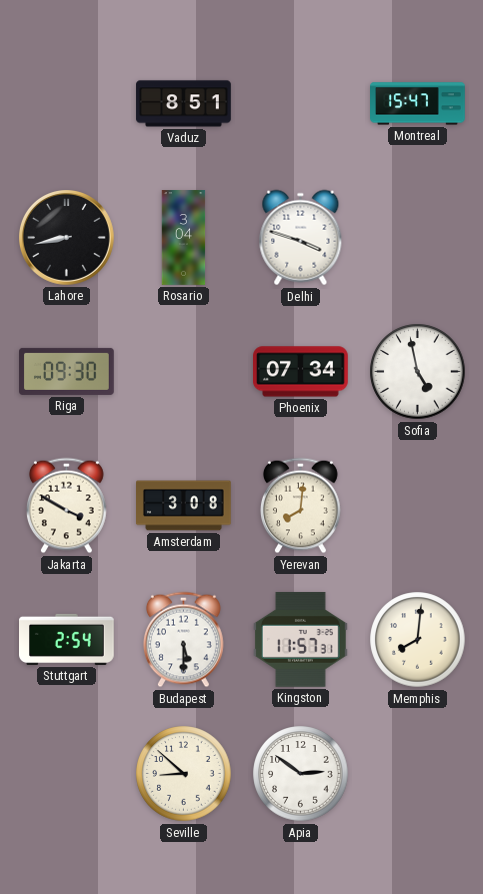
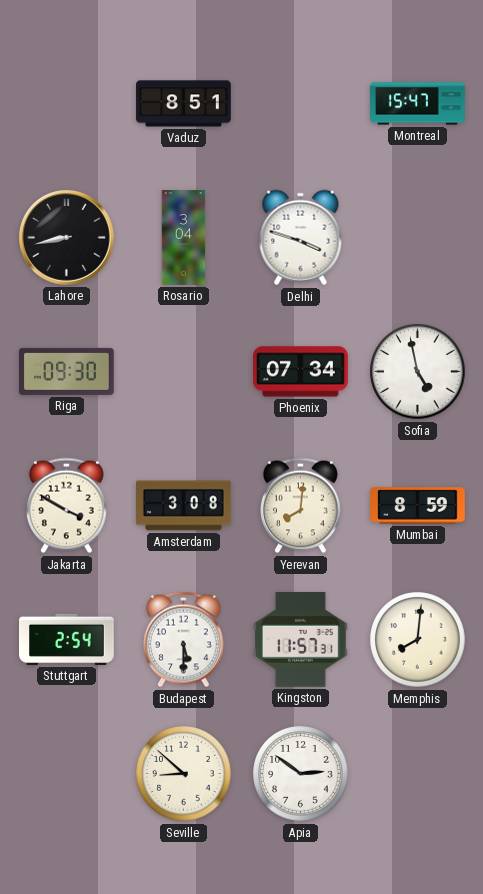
Mumbai: none -> 8:59
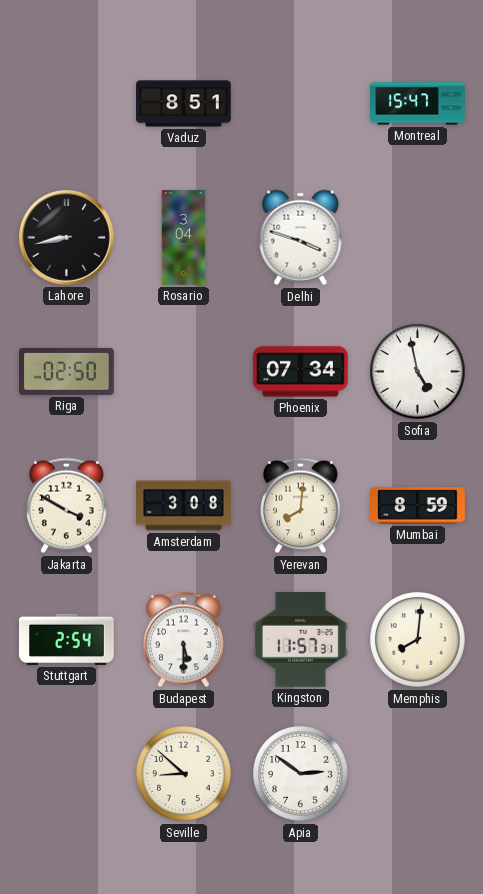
Riga: 09:30 -> 02:50
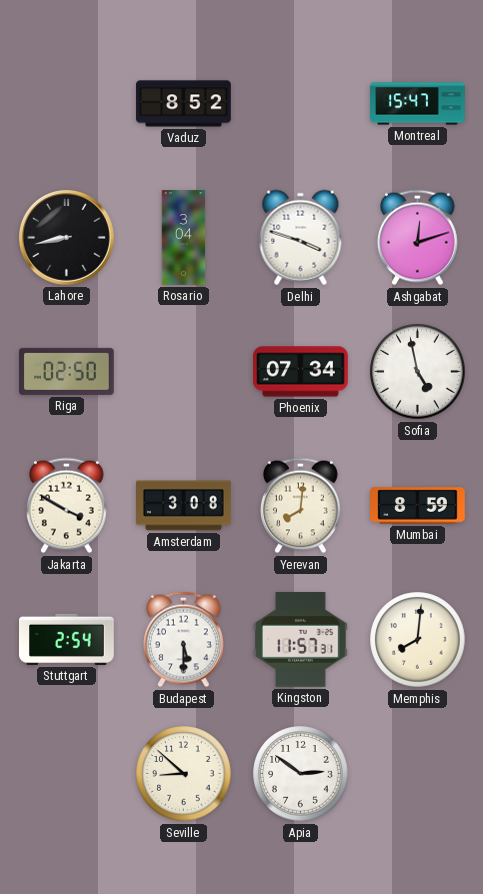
Vaduz: 8:51 -> 8:52
Ashgabat: none -> 12:12
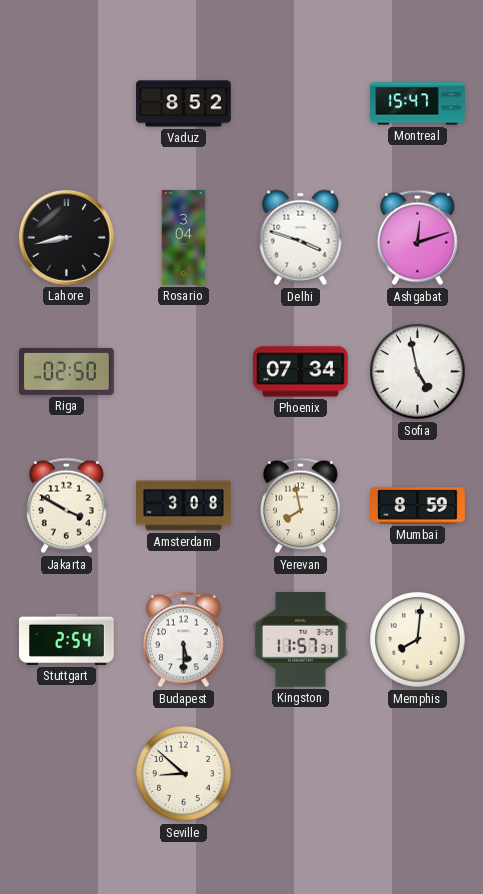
Yerevan: 8:01 -> 7:58
Apia: 2:51 -> none
